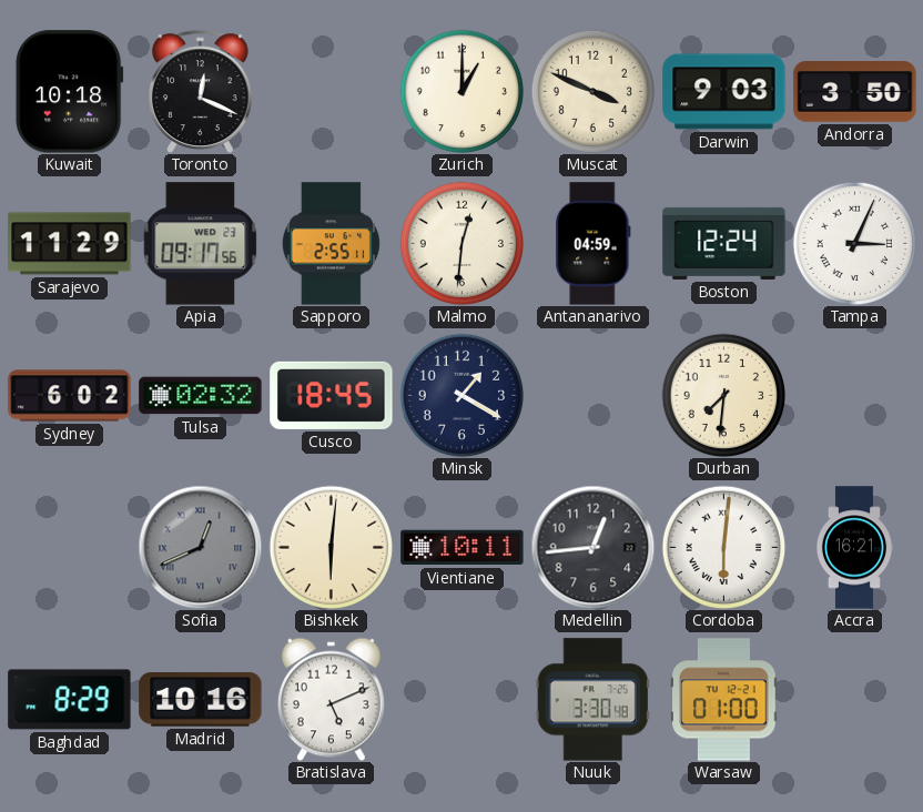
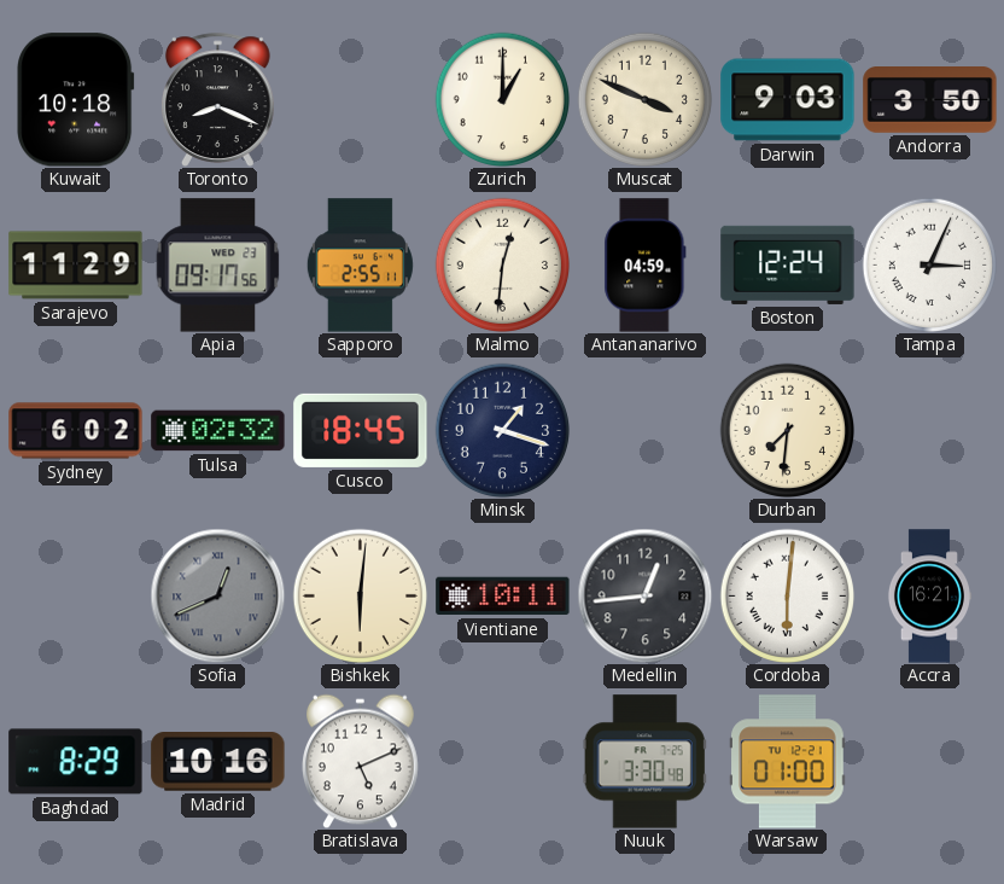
Toronto: 12:19 -> 8:19
Minsk: 1:20 -> 1:18
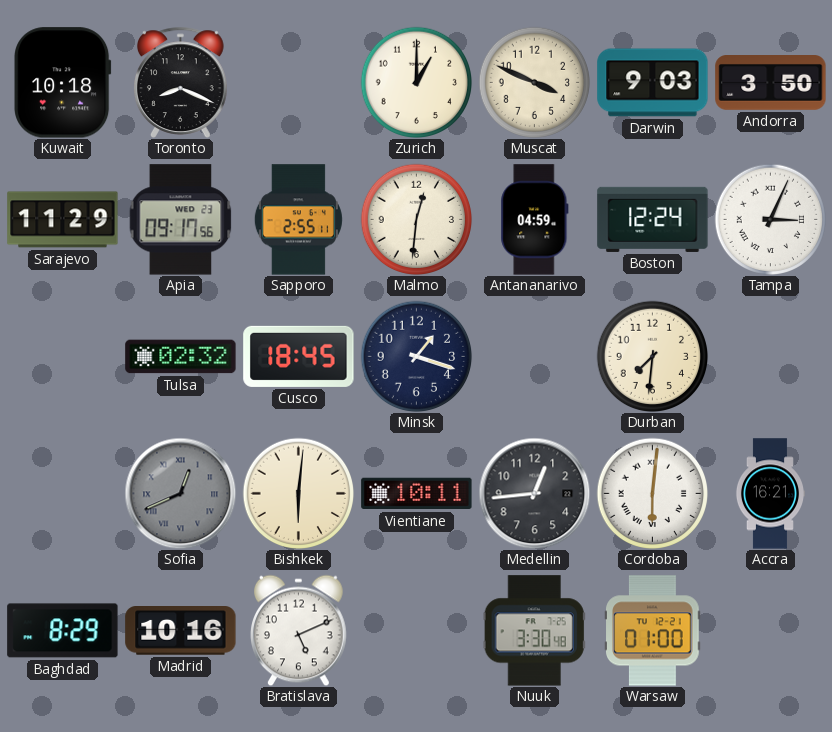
Sydney: 6:02 -> none
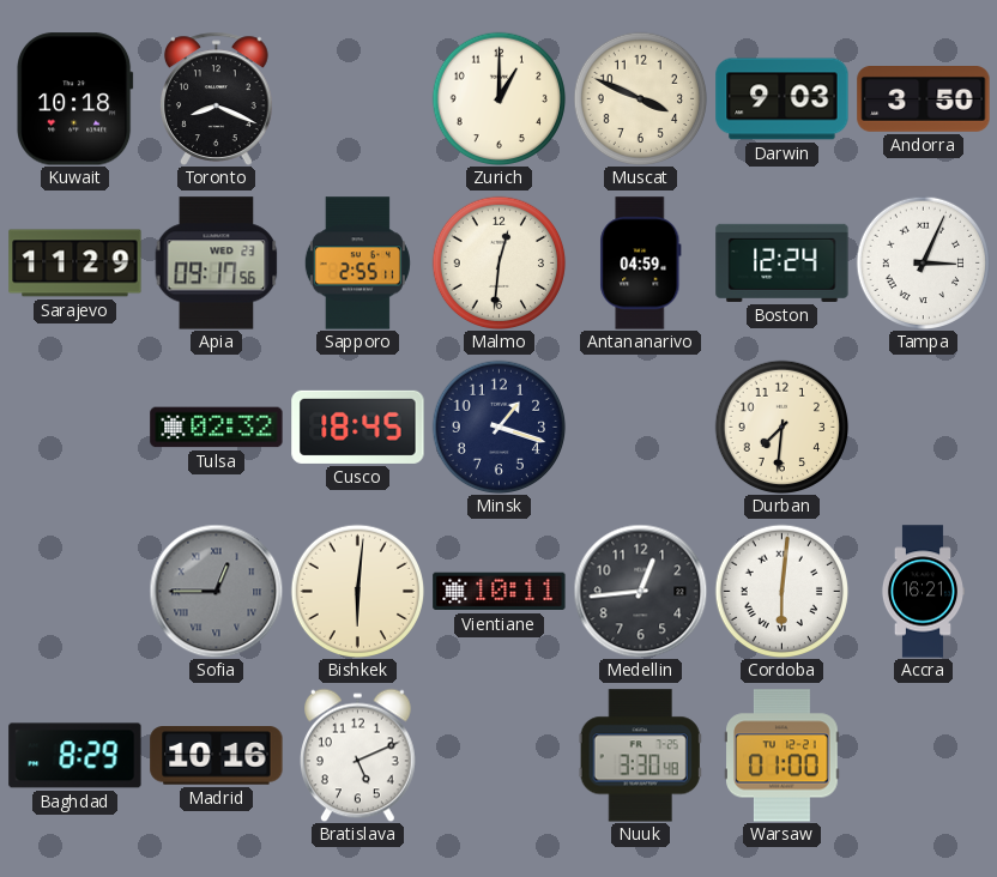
Sofia: 12:41 -> 12:45
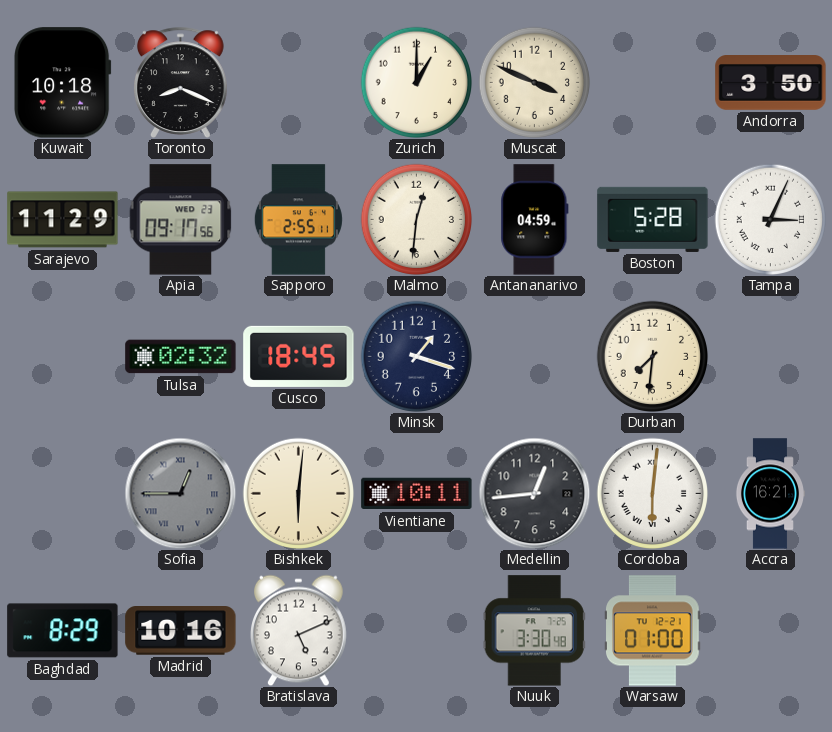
Darwin: 9:03 -> none
Boston: 12:24 -> 5:28
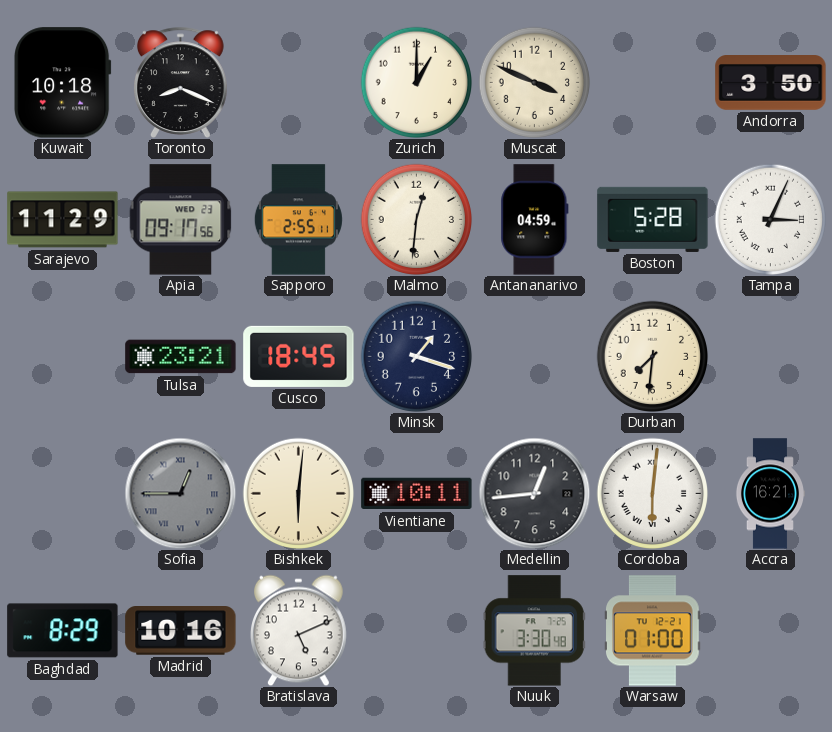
Tulsa: 02:32 -> 23:21
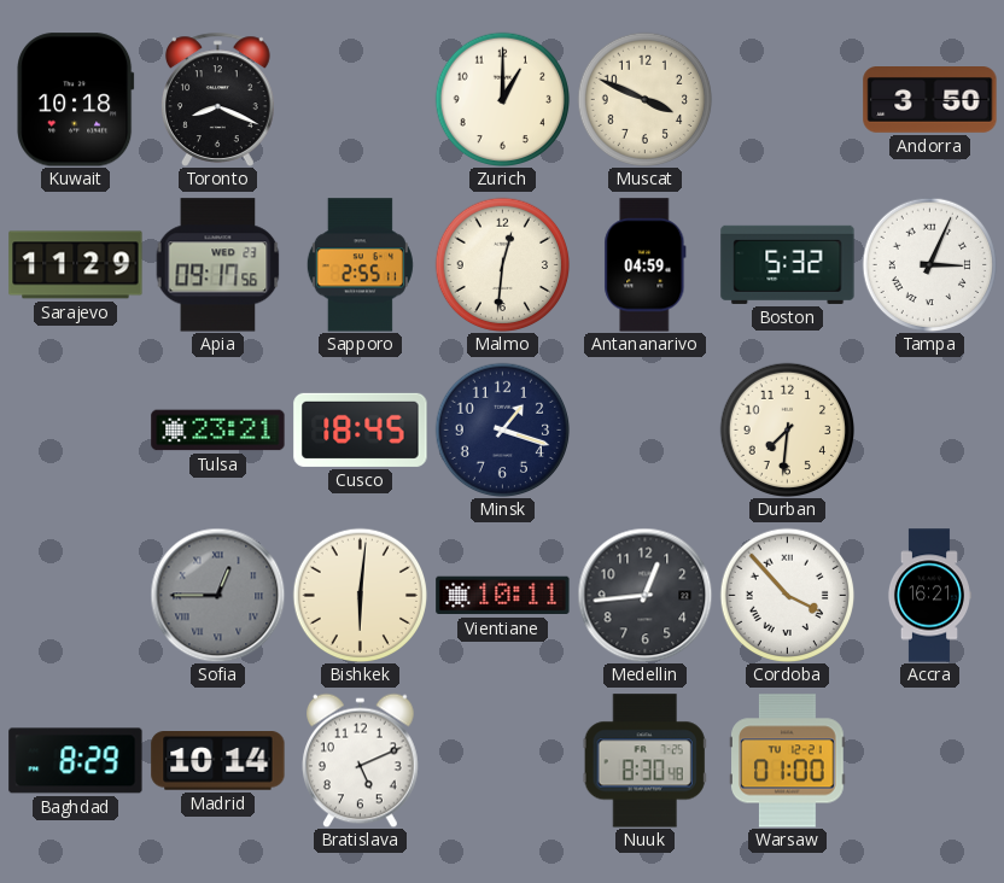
Boston: 5:28 -> 5:32
Cordoba: 6:01 -> 3:53
Madrid: 10:16 -> 10:14
Nuuk: 3:30 -> 8:30
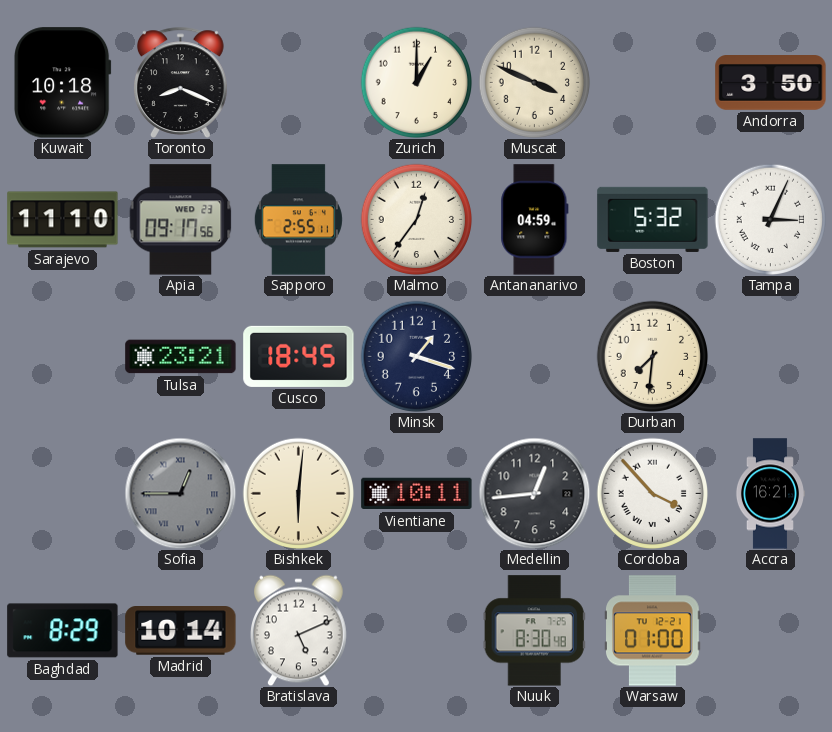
Sarajevo: 11:29 -> 11:10
Malmo: 12:31 -> 12:36
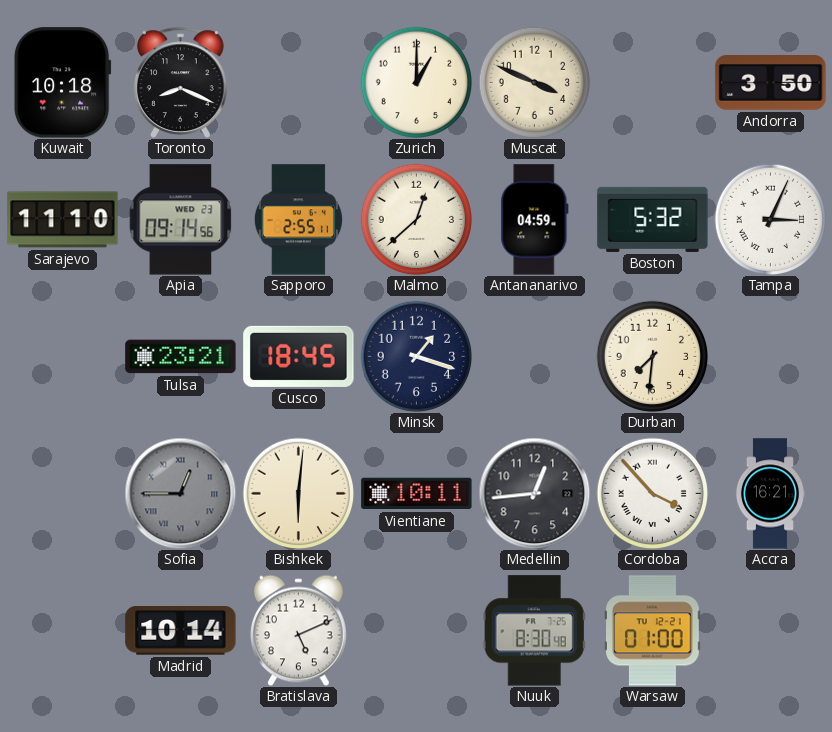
Apia: 09:17 -> 09:14
Malmo: 12:36 -> 12:38
Baghdad: 8:29 -> none
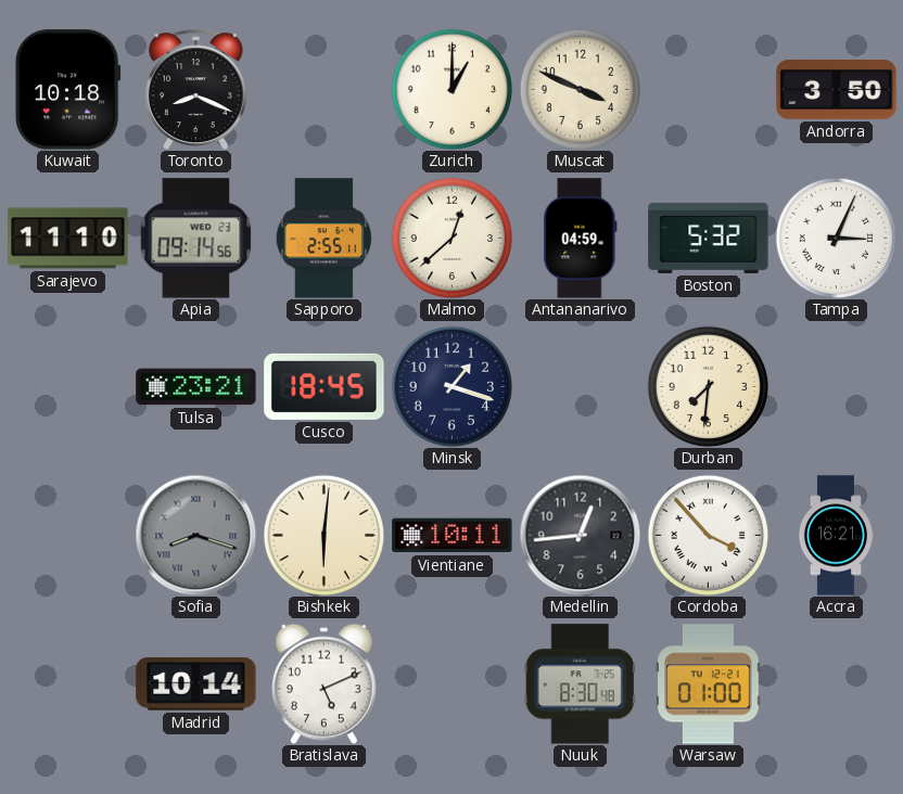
Sofia: 12:45 -> 8:18
